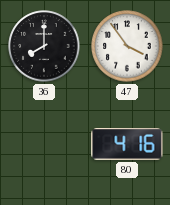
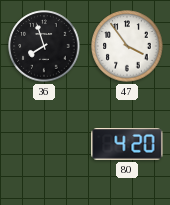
36: 8:00 -> 7:57
80: 4:16 -> 4:20
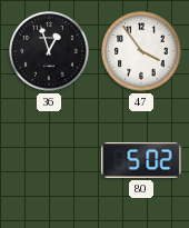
36: 7:57 -> 12:57
80: 4:20 -> 5:02
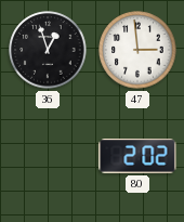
47: 3:54 -> 2:59
80: 5:02 -> 2:02
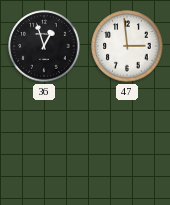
80: 2:02 -> none
